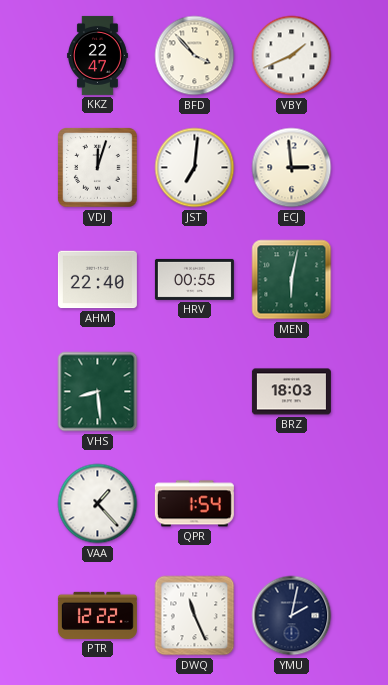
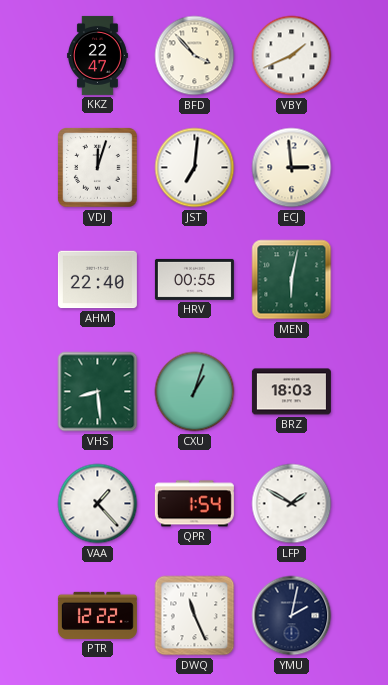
CXU: none -> 1:03
LFP: none -> 1:50
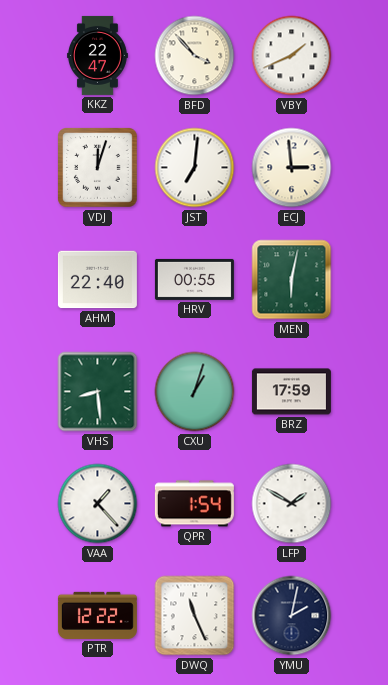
BRZ: 18:03 -> 17:59
